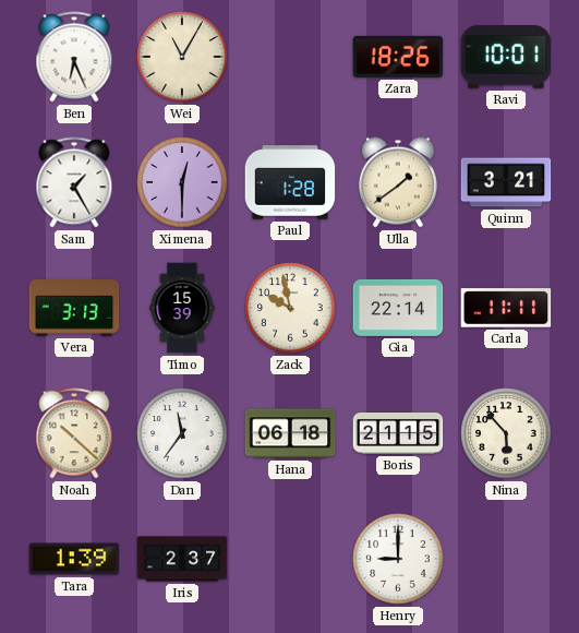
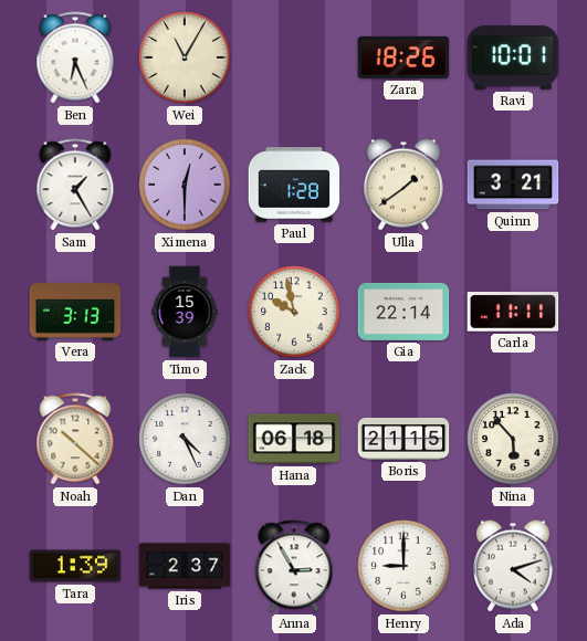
Dan: 11:36 -> 4:26
Anna: none -> 2:55
Ada: none -> 4:12
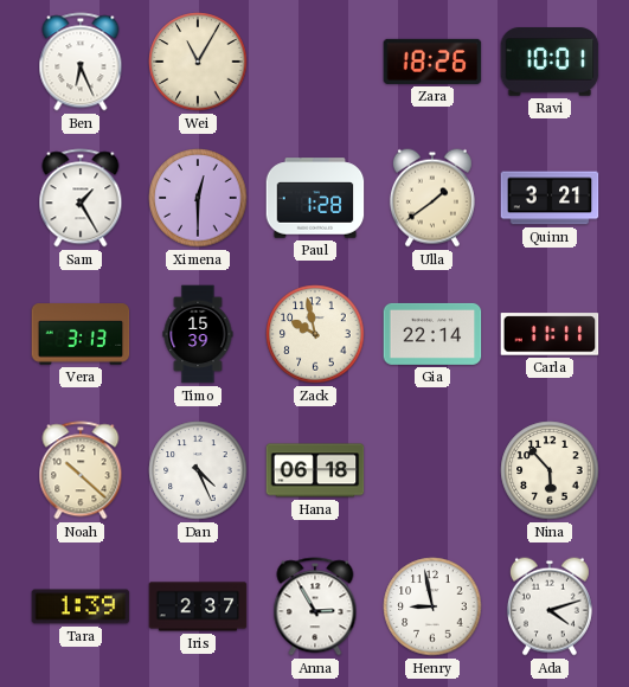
Boris: 21:15 -> none
Henry: 9:00 -> 8:58
